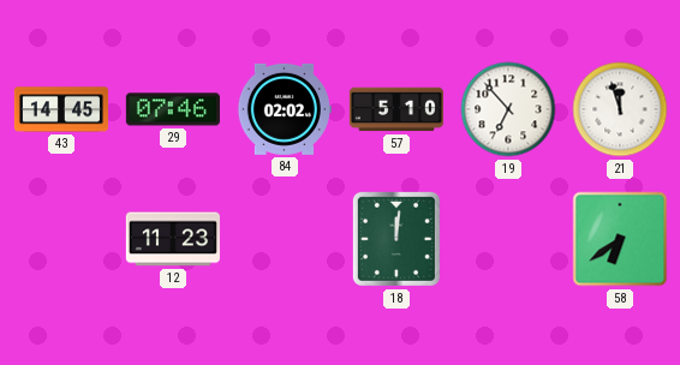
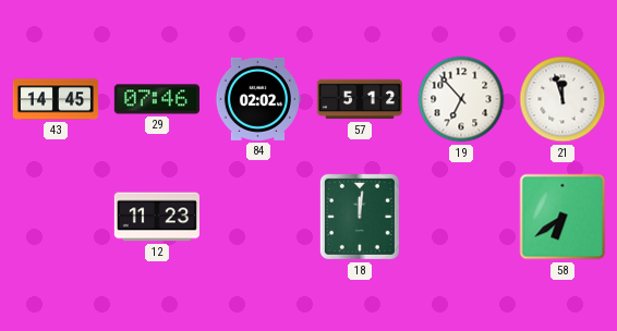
57: 5:10 -> 5:12
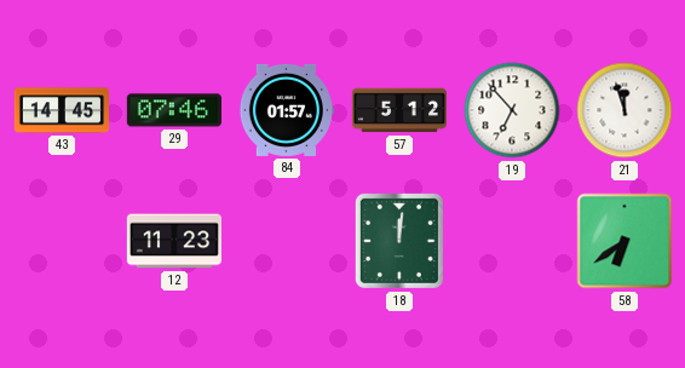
84: 02:02 -> 01:57
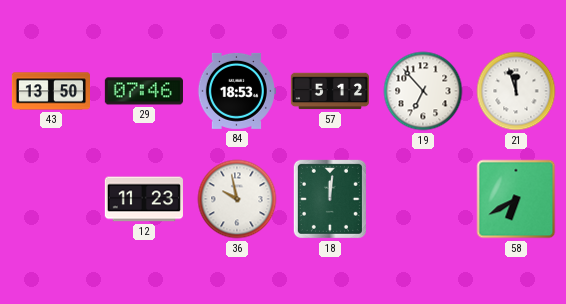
43: 14:45 -> 13:50
84: 01:57 -> 18:53
36: none -> 9:58
58: 6:39 -> 6:40
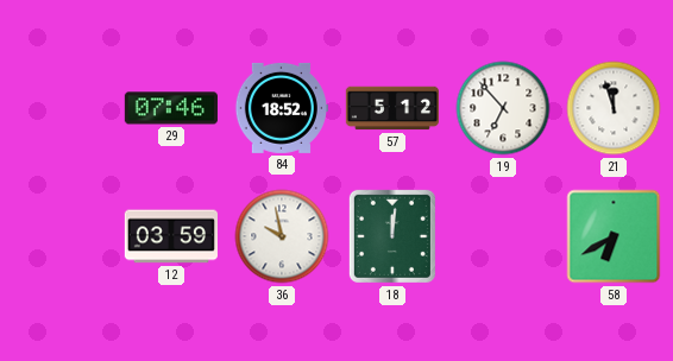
43: 13:50 -> none
84: 18:53 -> 18:52
12: 11:23 -> 03:59
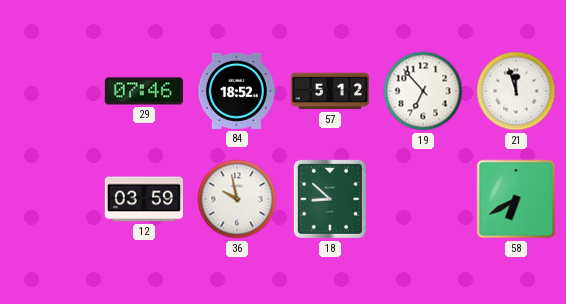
18: 12:01 -> 8:52
